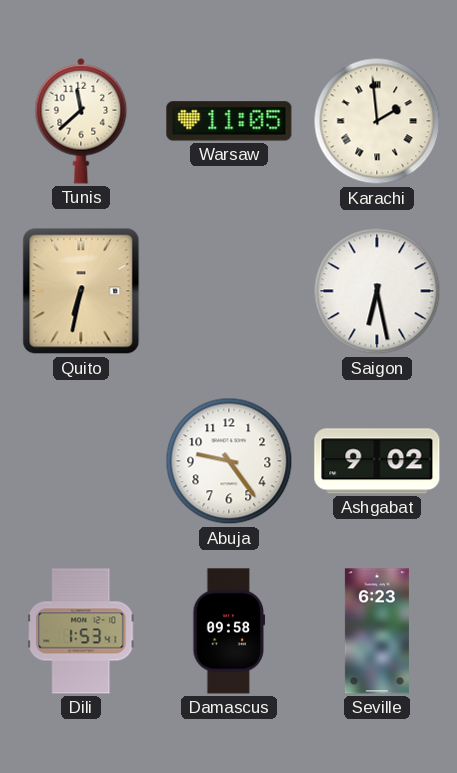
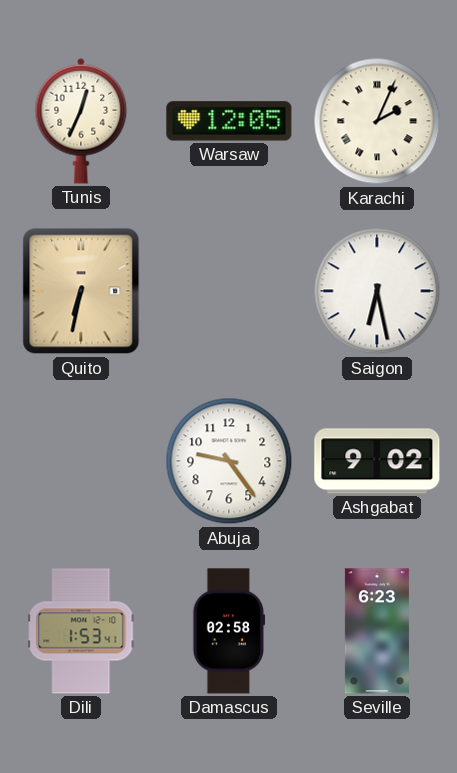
Tunis: 11:38 -> 12:34
Warsaw: 11:05 -> 12:05
Karachi: 1:59 -> 2:04
Damascus: 09:58 -> 02:58
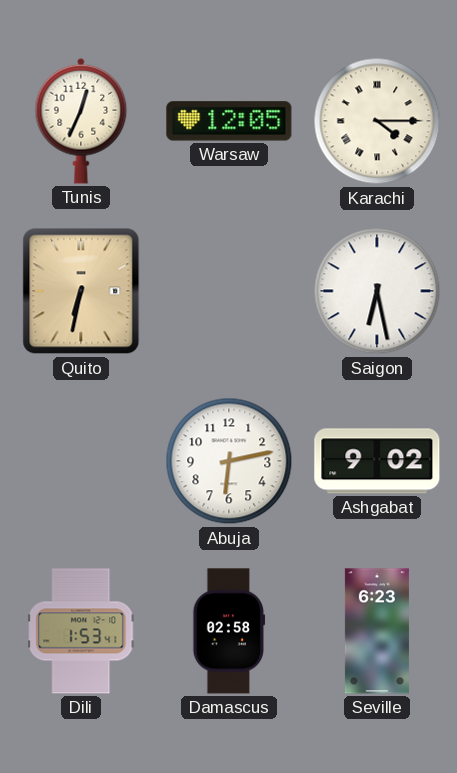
Karachi: 2:04 -> 4:15
Abuja: 9:24 -> 6:13
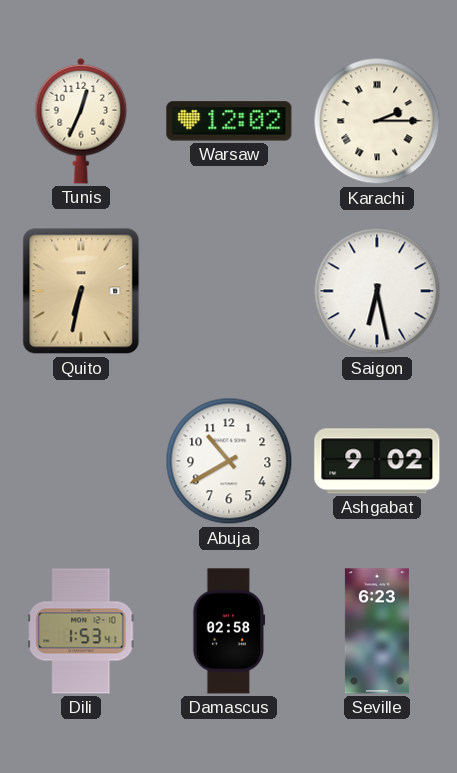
Warsaw: 12:05 -> 12:02
Karachi: 4:15 -> 2:15
Abuja: 6:13 -> 10:40
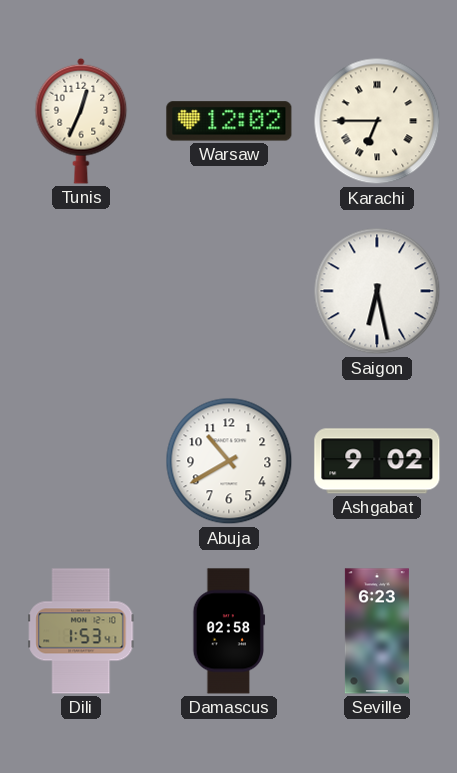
Karachi: 2:15 -> 6:45
Quito: 6:32 -> none
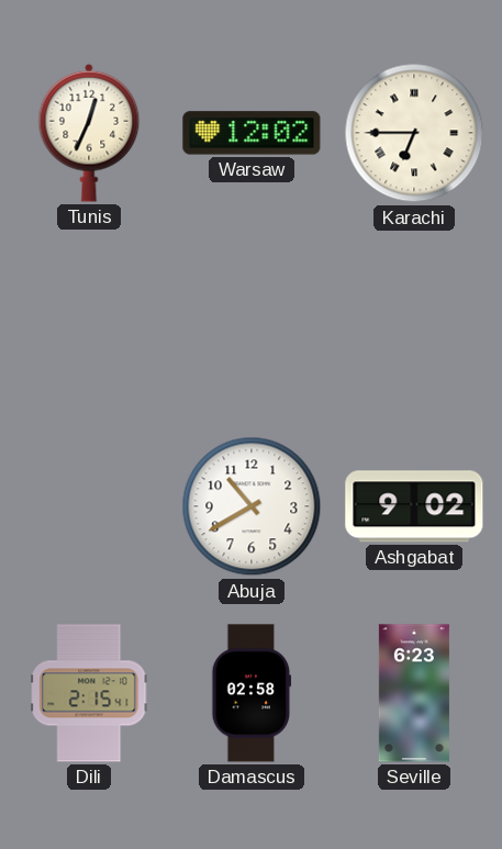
Saigon: 6:28 -> none
Dili: 1:53 -> 2:15
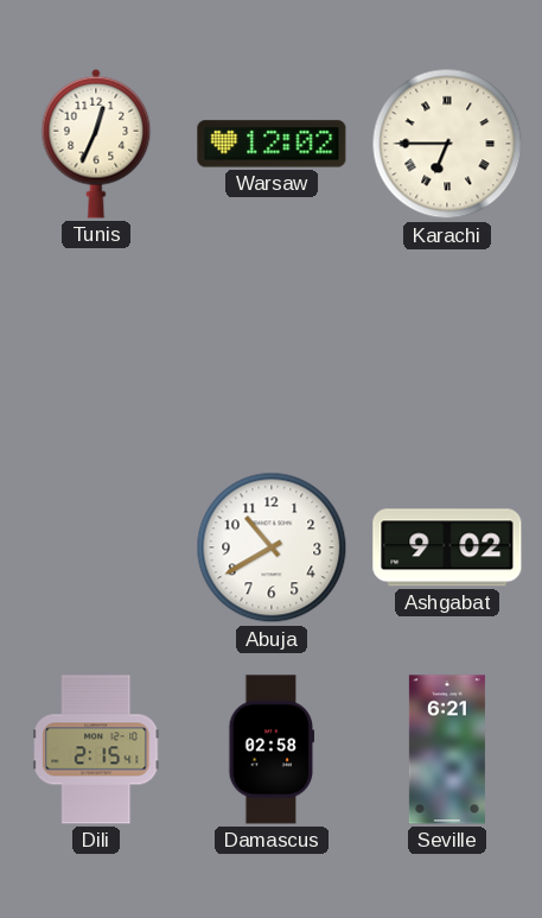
Seville: 6:23 -> 6:21
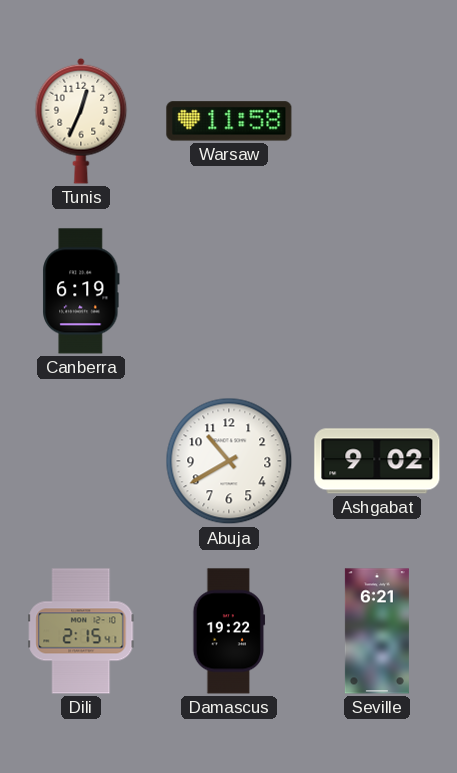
Warsaw: 12:02 -> 11:58
Karachi: 6:45 -> none
Canberra: none -> 6:19
Damascus: 02:58 -> 19:22
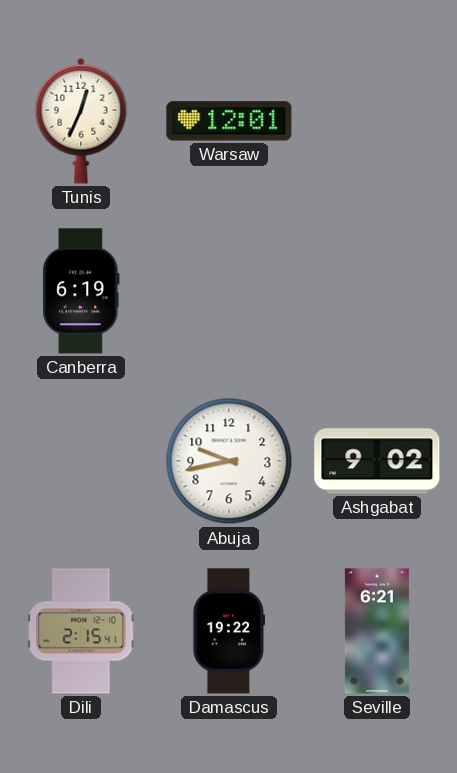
Warsaw: 11:58 -> 12:01
Abuja: 10:40 -> 9:43
